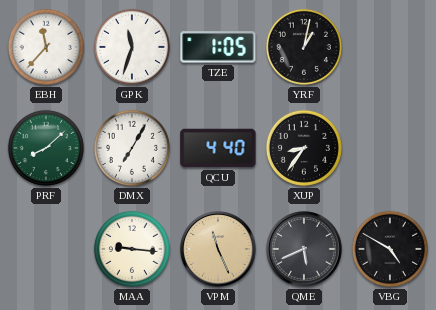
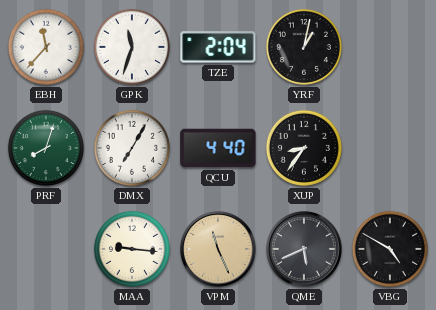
TZE: 1:05 -> 2:04
PRF: 8:08 -> 8:03
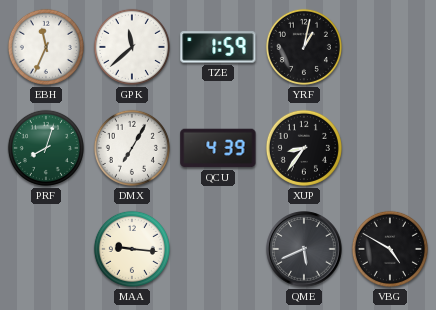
EBH: 11:37 -> 11:34
GPK: 11:33 -> 11:38
TZE: 2:04 -> 1:59
QCU: 4:40 -> 4:39
VPM: 11:26 -> none
